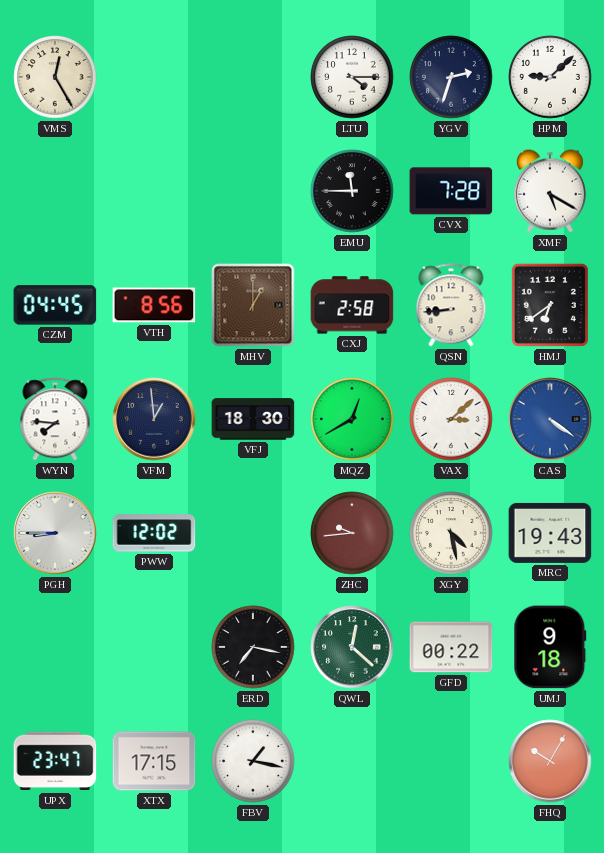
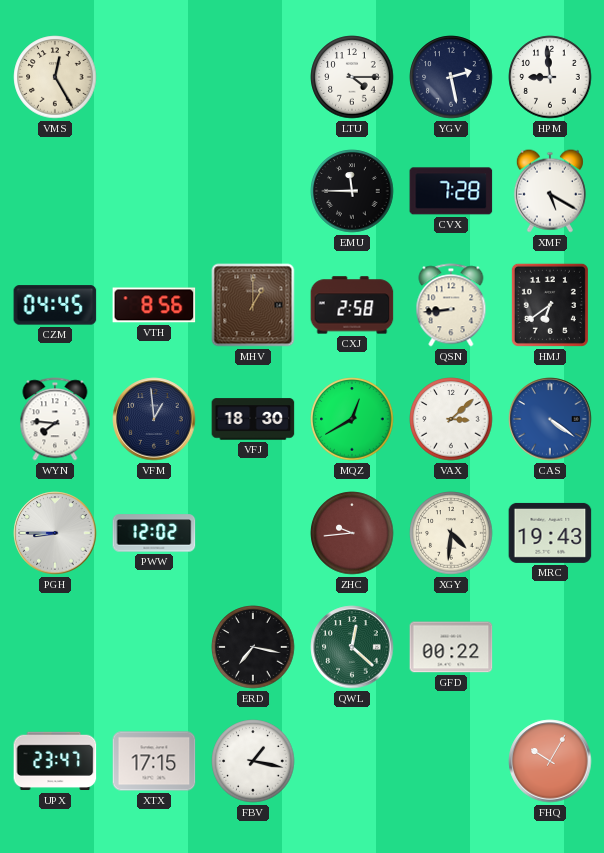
YGV: 2:33 -> 2:28
HPM: 9:08 -> 8:59
XGY: 4:28 -> 4:31
UMJ: 9:18 -> none
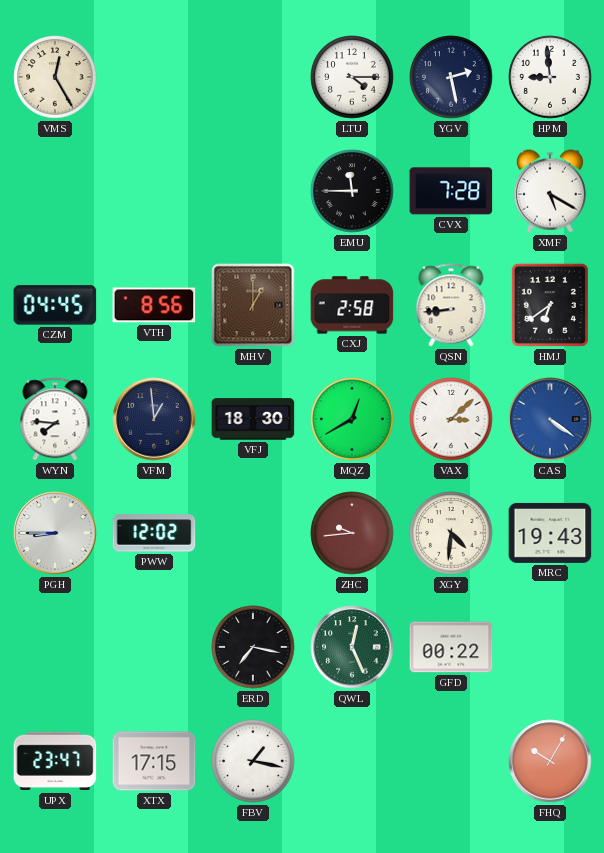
QWL: 12:22 -> 12:26
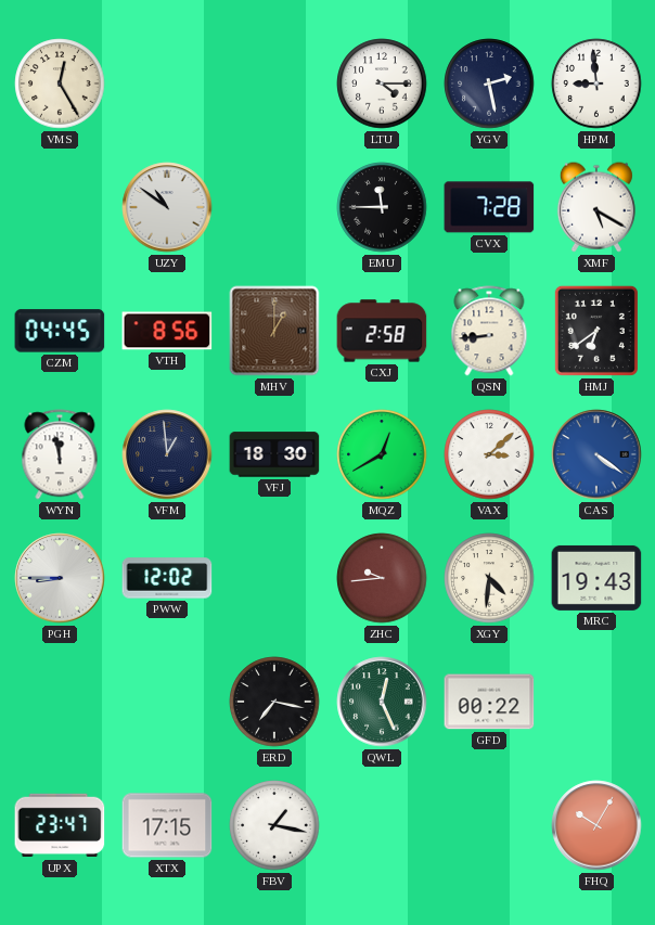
UZY: none -> 10:51
WYN: 7:46 -> 11:58
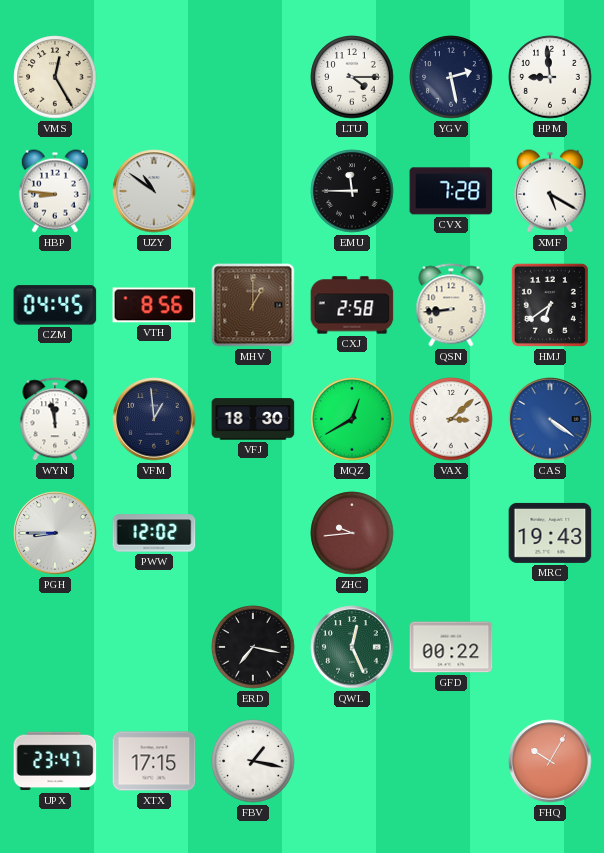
HBP: none -> 8:46
XGY: 4:31 -> none
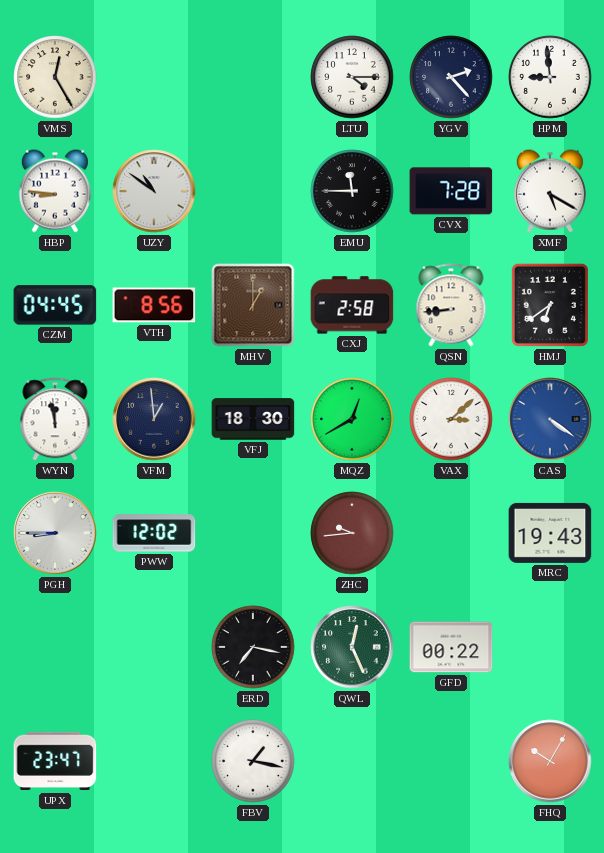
YGV: 2:28 -> 2:23
XTX: 17:15 -> none
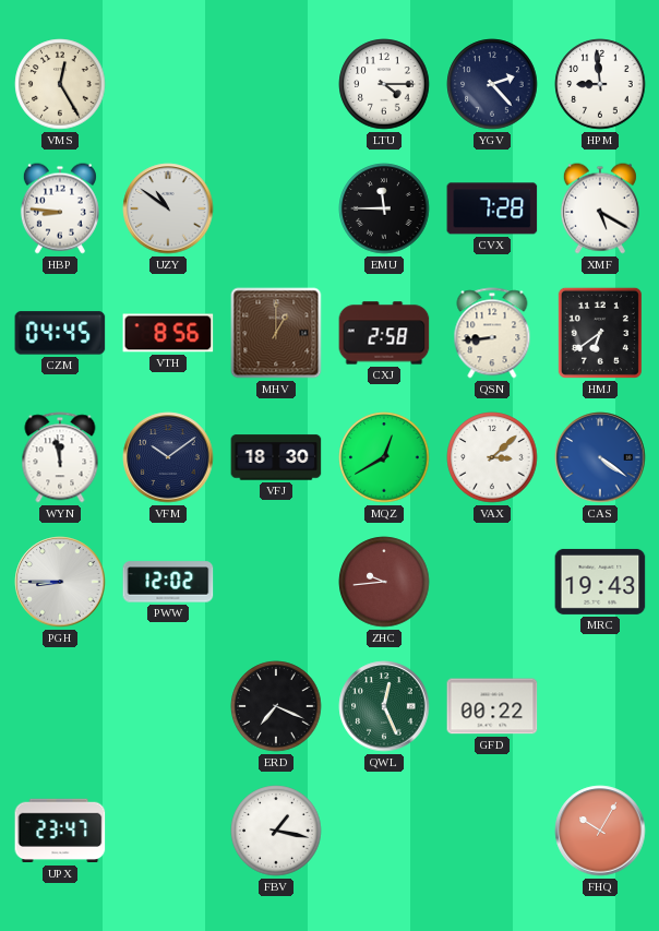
VFM: 12:59 -> 10:09
ERD: 7:17 -> 7:19
